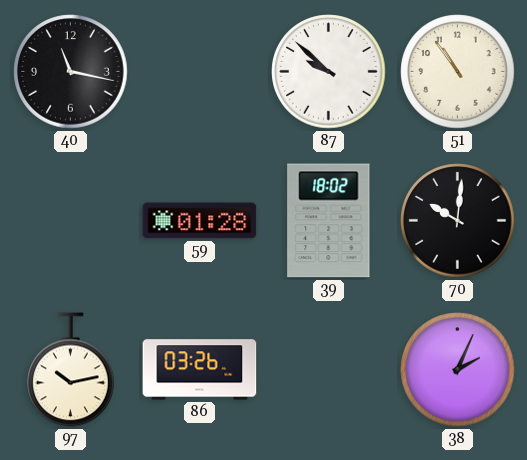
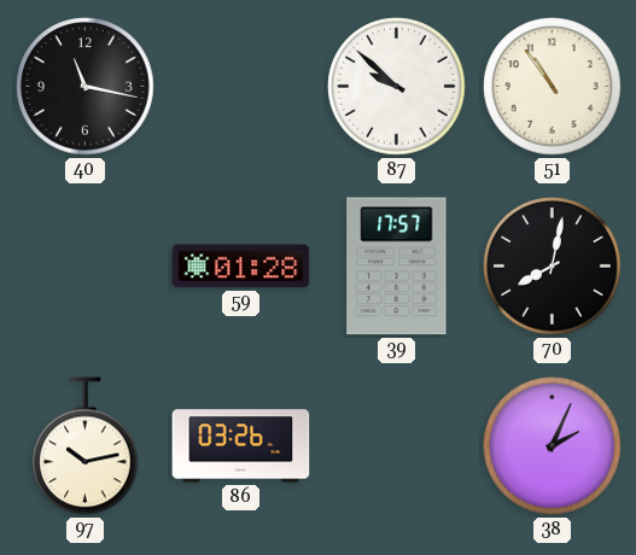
39: 18:02 -> 17:57
70: 10:01 -> 8:02
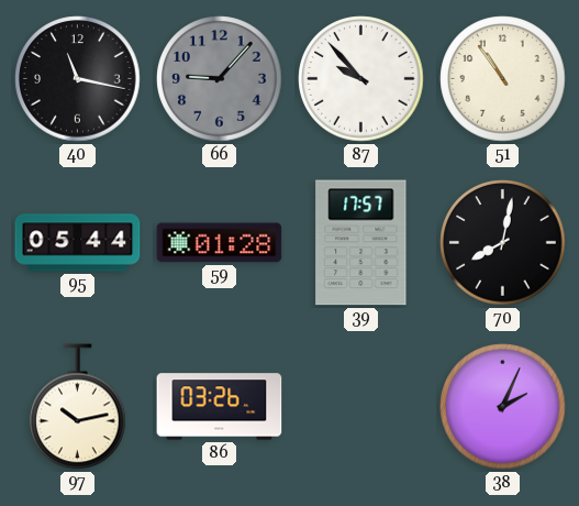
66: none -> 9:07
87: 9:52 -> 9:53
95: none -> 05:44
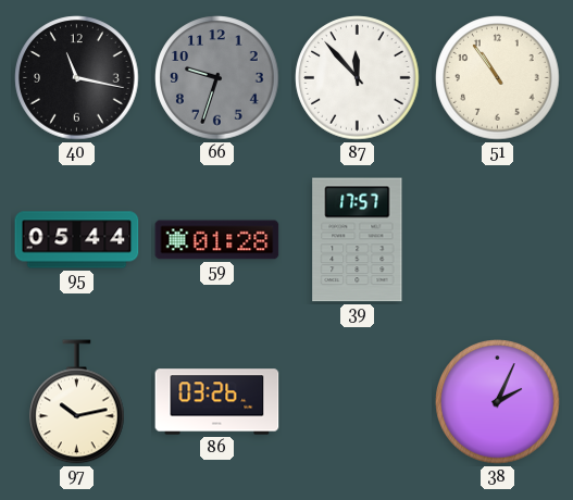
66: 9:07 -> 9:33
87: 9:53 -> 11:53
70: 8:02 -> none
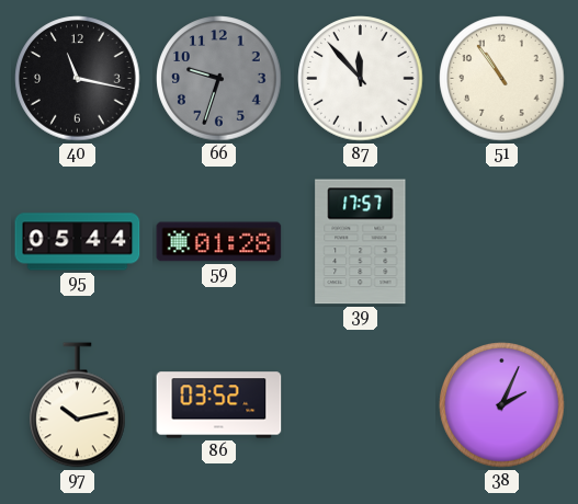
86: 03:26 -> 03:52
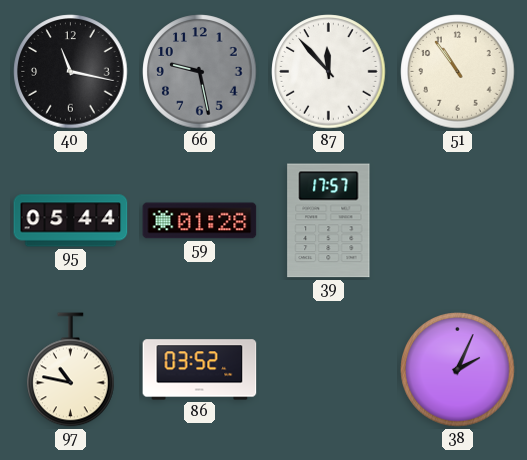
66: 9:33 -> 9:28
97: 10:13 -> 10:47
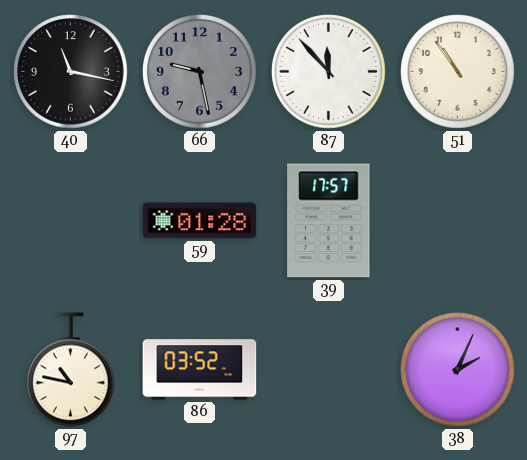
95: 05:44 -> none
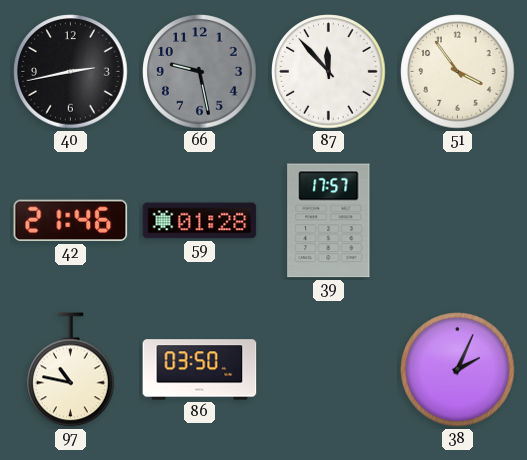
40: 11:17 -> 2:43
51: 10:54 -> 3:54
42: none -> 21:46
86: 03:52 -> 03:50
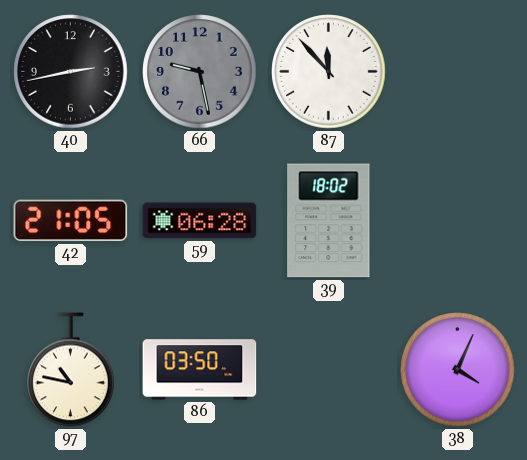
51: 3:54 -> none
42: 21:46 -> 21:05
59: 01:28 -> 06:28
39: 17:57 -> 18:02
38: 2:04 -> 4:04
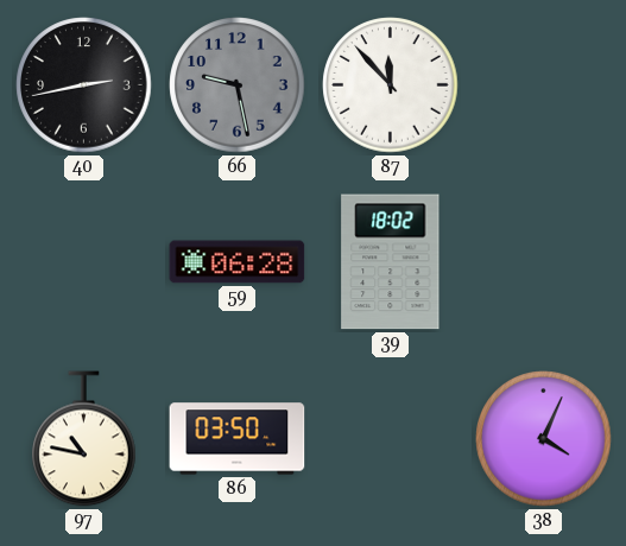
42: 21:05 -> none
